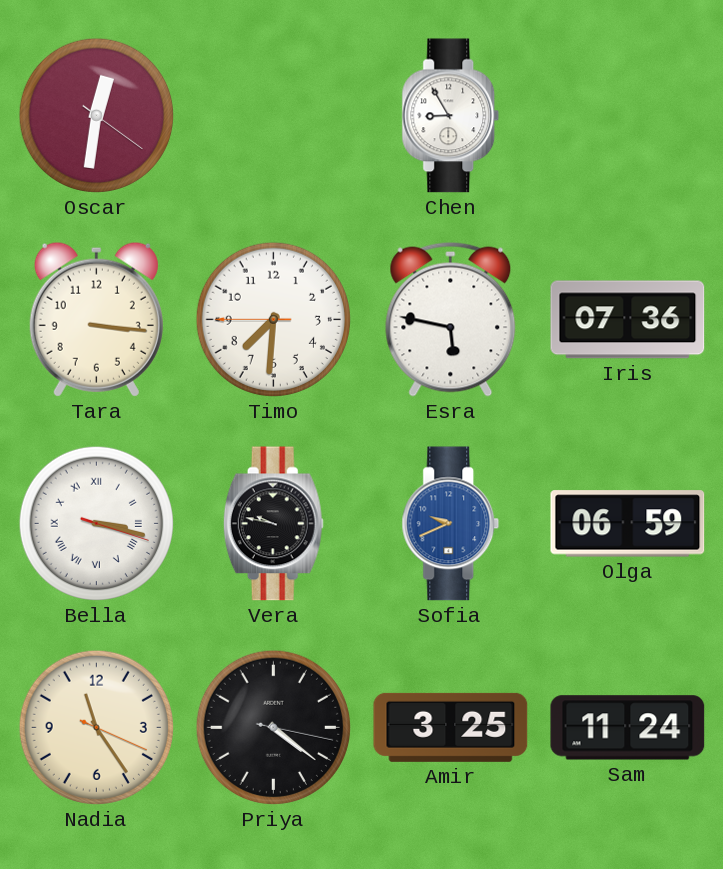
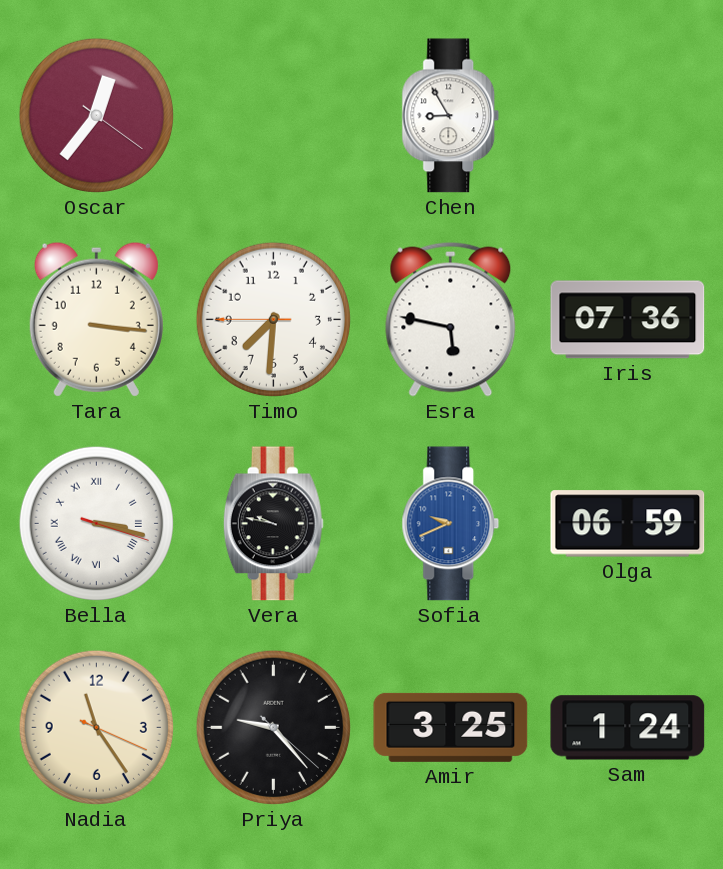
Oscar: 12:31 -> 12:36
Priya: 4:21 -> 9:23
Sam: 11:24 -> 1:24
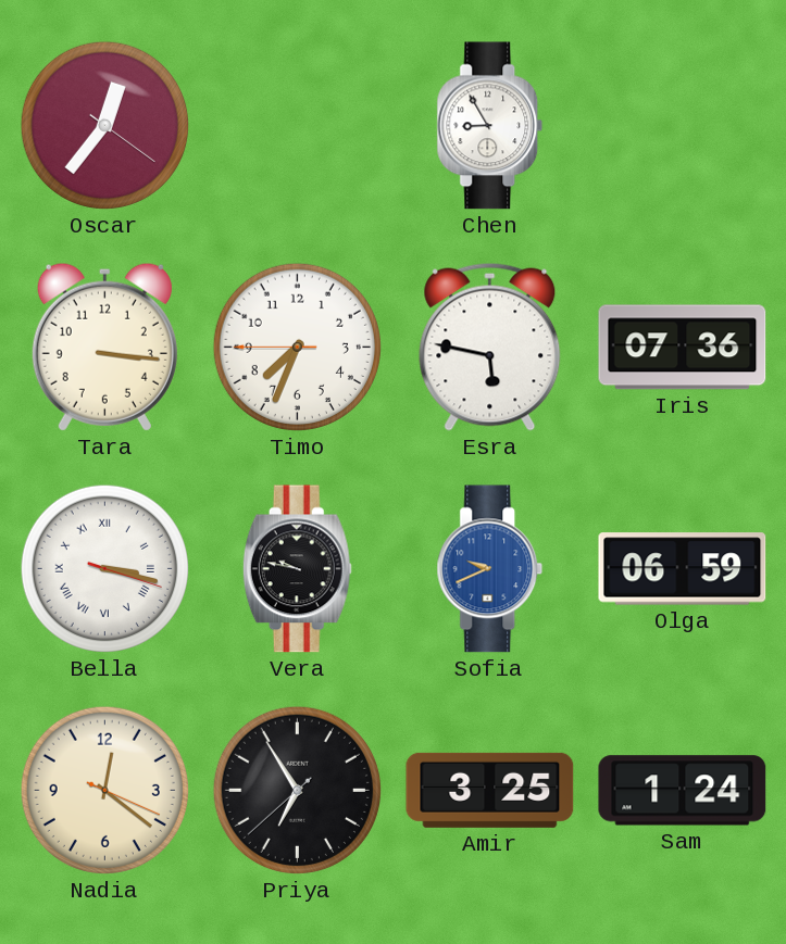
Timo: 7:30 -> 7:33
Nadia: 11:24 -> 12:21
Priya: 9:23 -> 6:54
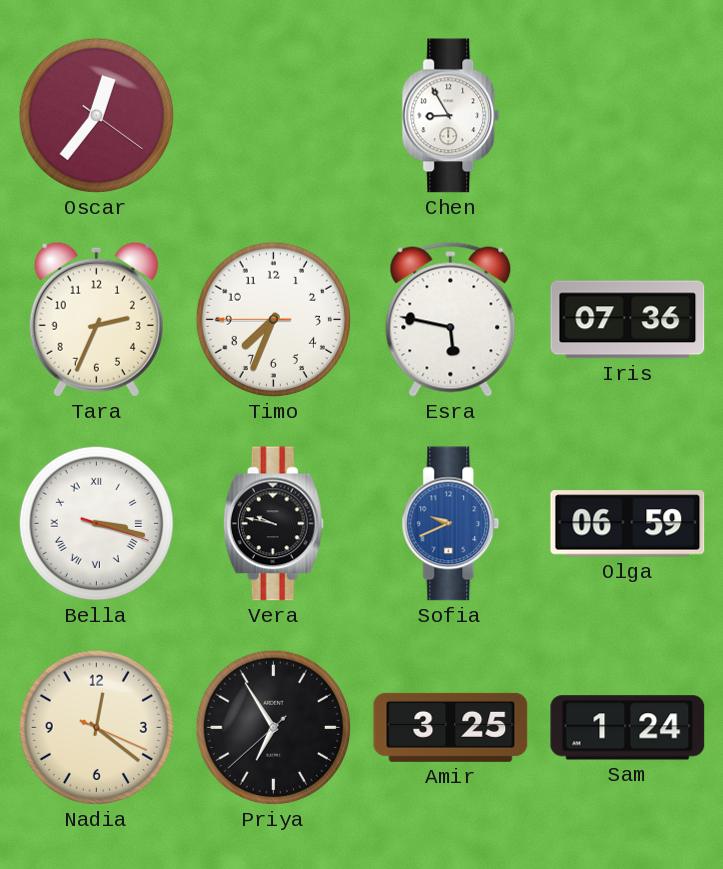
Tara: 3:16 -> 2:34
